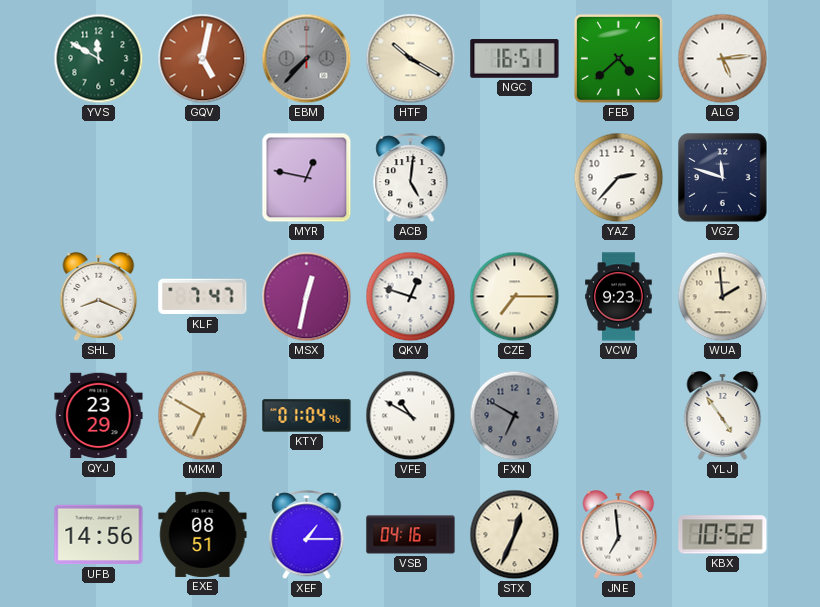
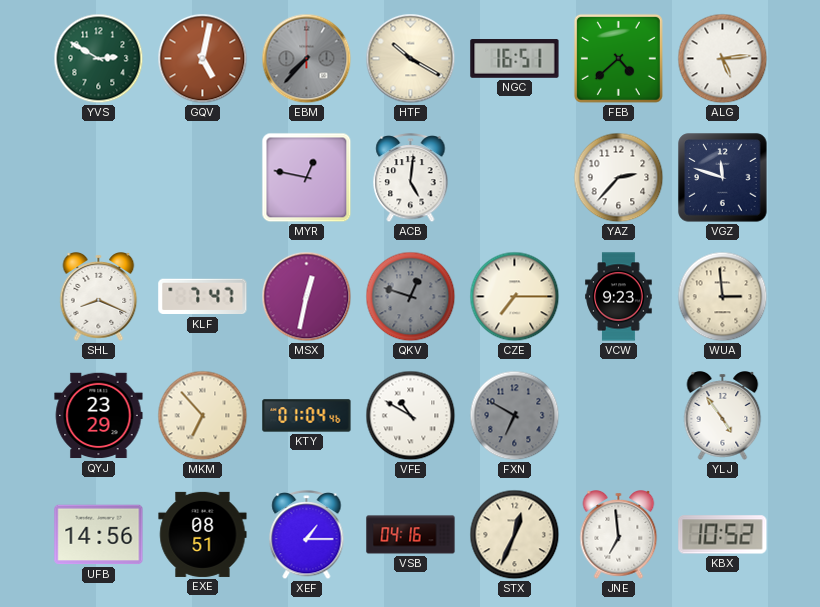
YVS: 11:50 -> 2:50
QKV dial: white -> grey
WUA: 1:59 -> 2:59
MKM: 6:50 -> 6:53
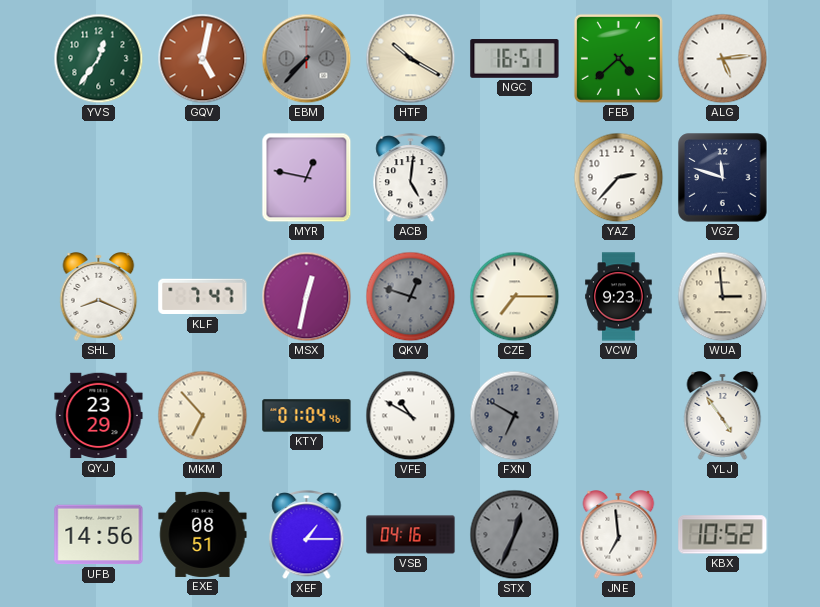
YVS: 2:50 -> 12:36
STX dial: cream -> grey
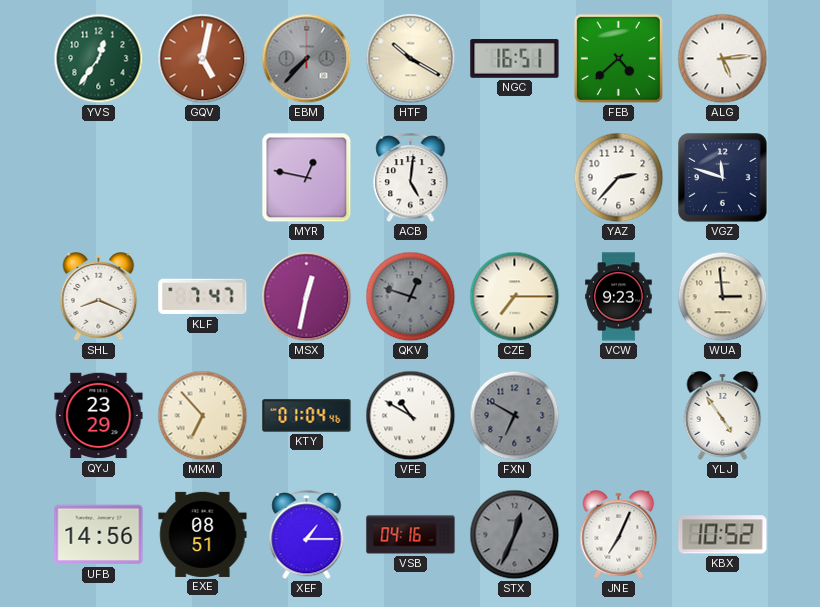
JNE: 6:59 -> 7:04
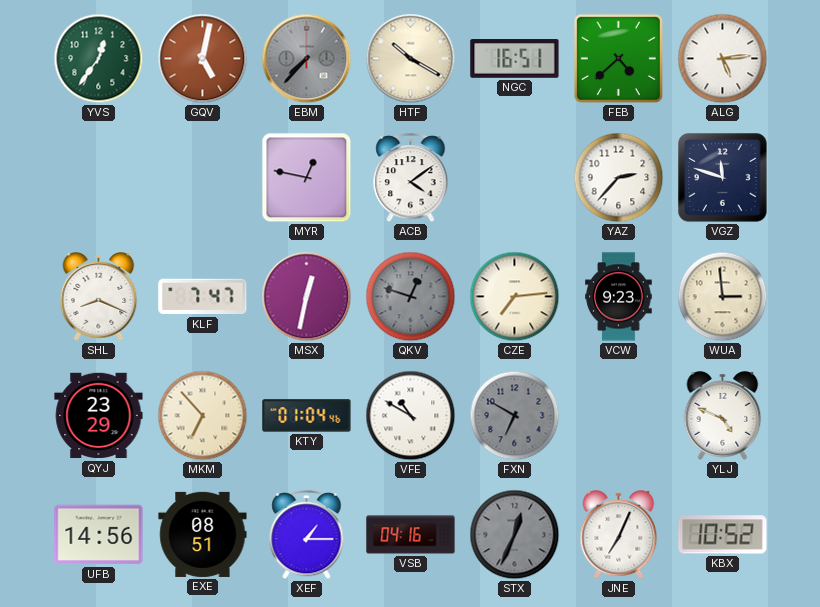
ACB: 5:01 -> 4:09
CZE: 7:15 -> 7:14
YLJ: 4:54 -> 4:49
